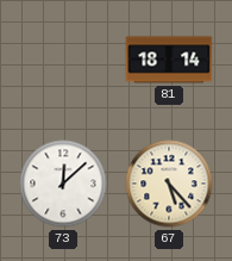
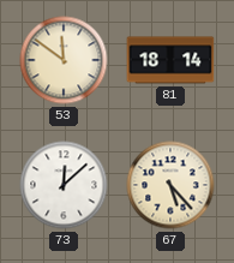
53: none -> 11:51
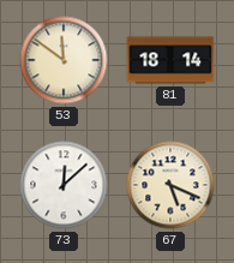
67: 5:23 -> 5:19
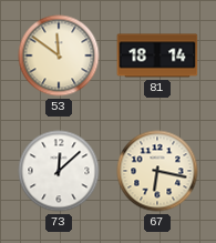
67: 5:19 -> 6:17
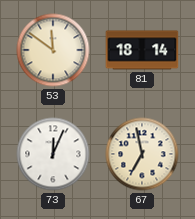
73: 12:08 -> 12:04
67: 6:17 -> 6:58
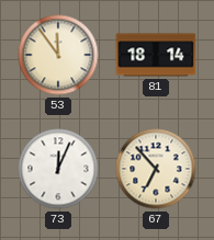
53: 11:51 -> 11:54
67: 6:58 -> 6:53
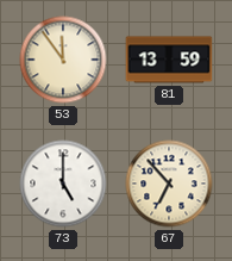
81: 18:14 -> 13:59
73: 12:04 -> 5:00
